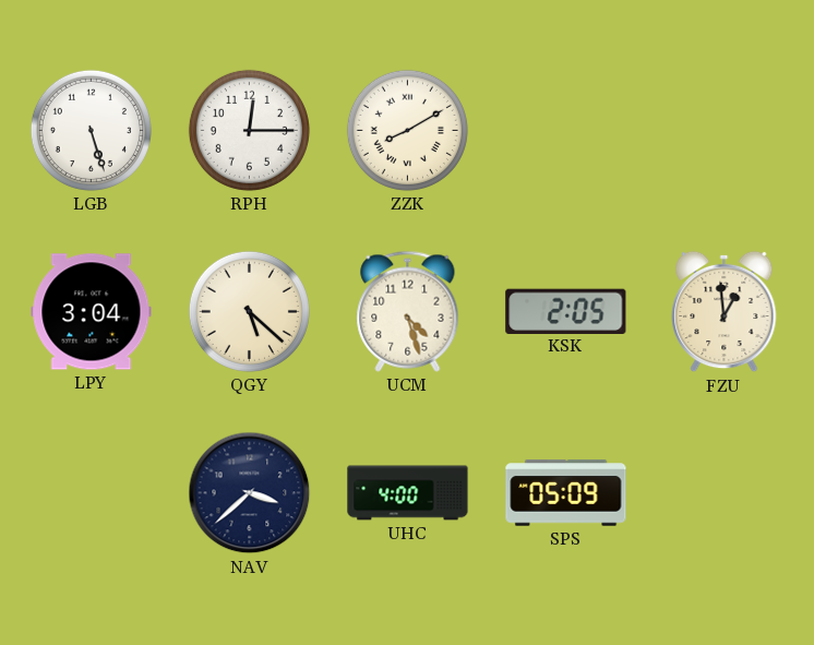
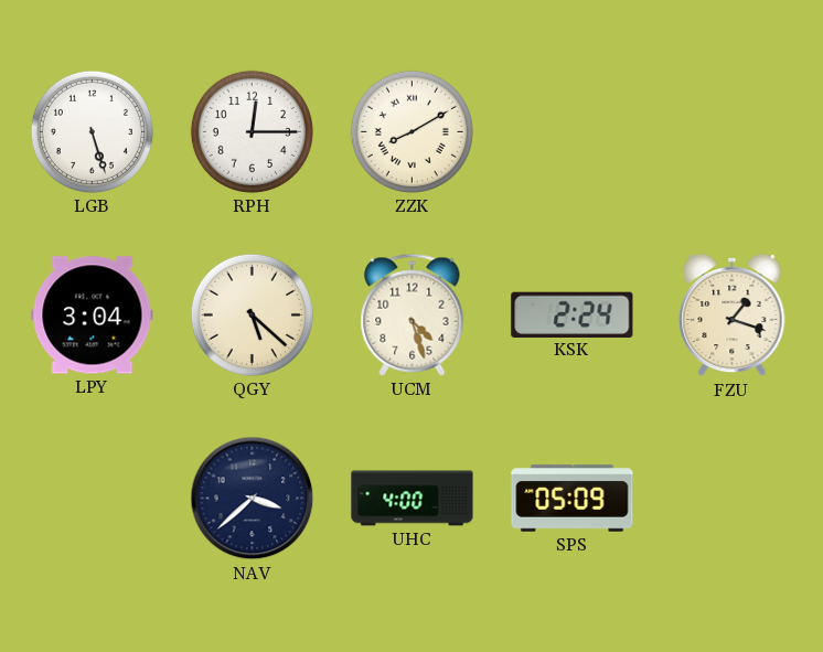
KSK: 2:05 -> 2:24
FZU: 12:59 -> 1:18
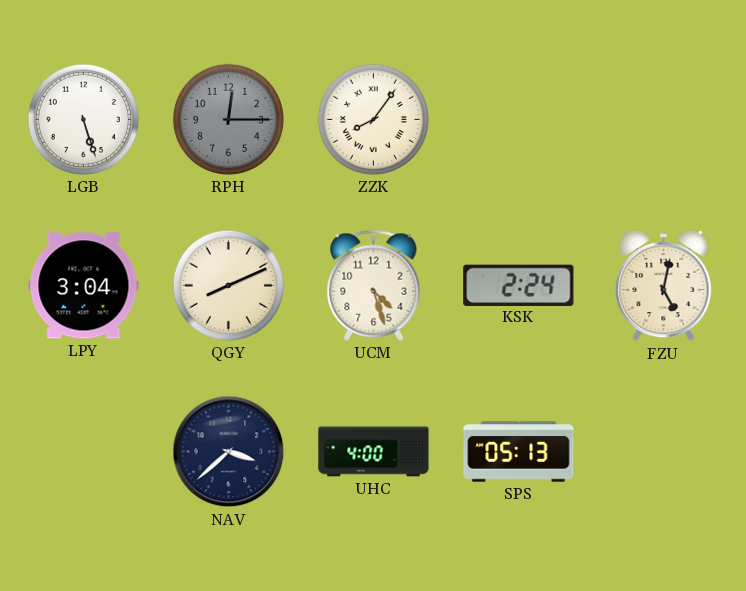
RPH dial: white -> grey
ZZK: 8:10 -> 8:06
QGY: 5:22 -> 8:11
FZU: 1:18 -> 5:02
SPS: 05:09 -> 05:13
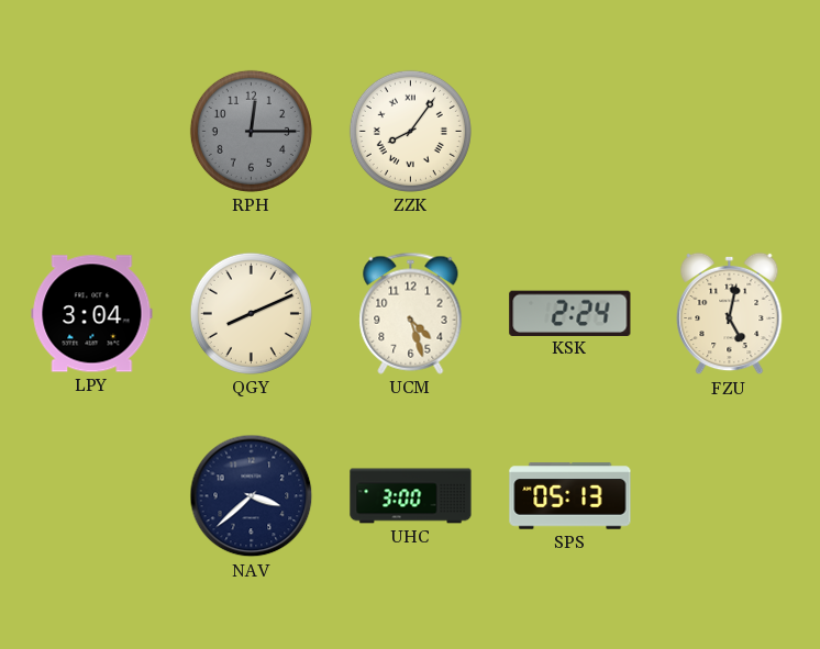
LGB: 5:27 -> none
UHC: 4:00 -> 3:00
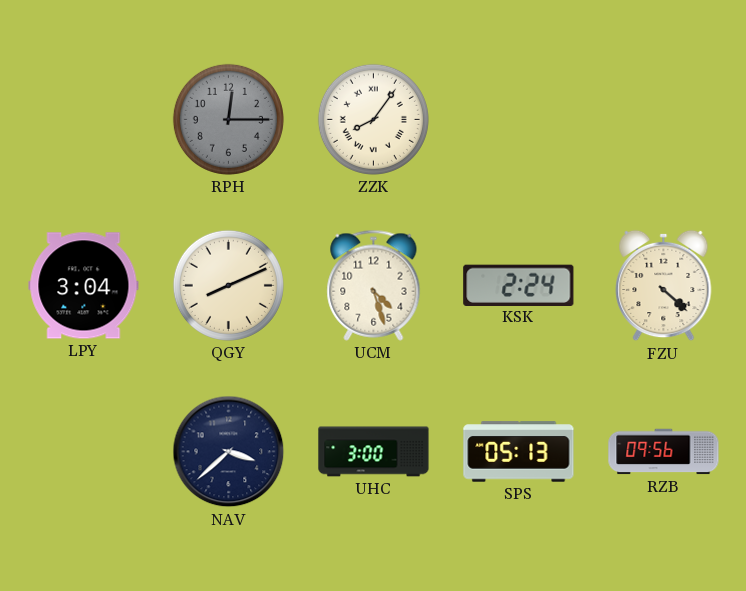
FZU: 5:02 -> 4:22
RZB: none -> 09:56
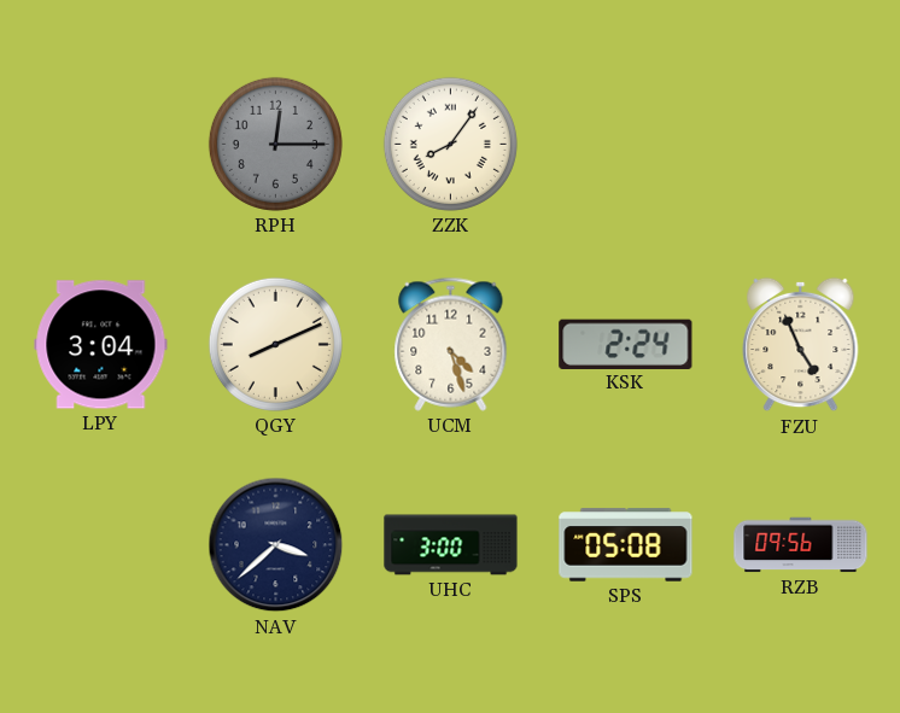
FZU: 4:22 -> 4:56
SPS: 05:13 -> 05:08
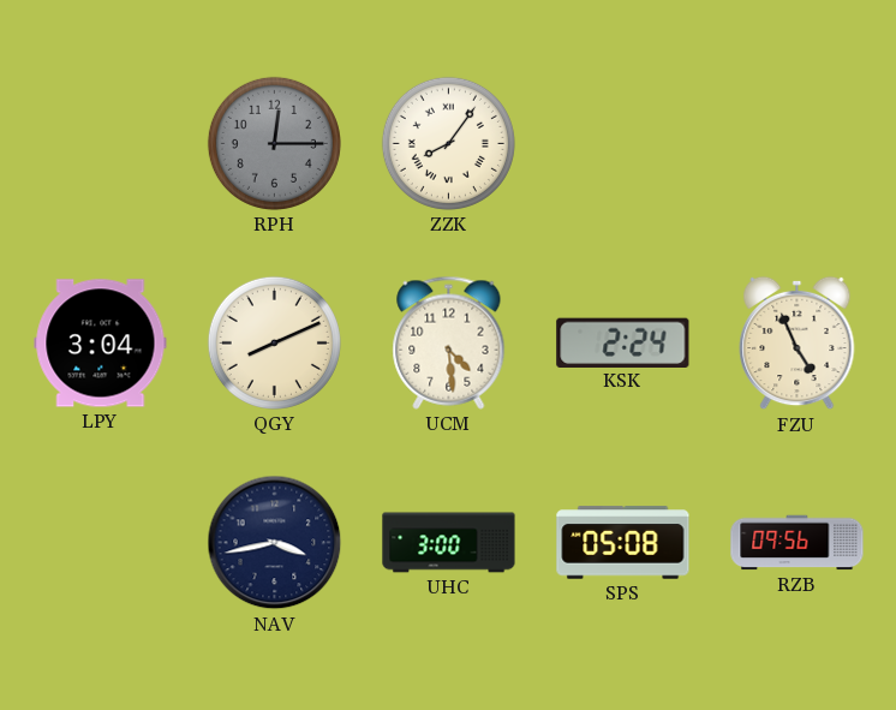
UCM: 4:27 -> 4:29
NAV: 3:38 -> 3:43
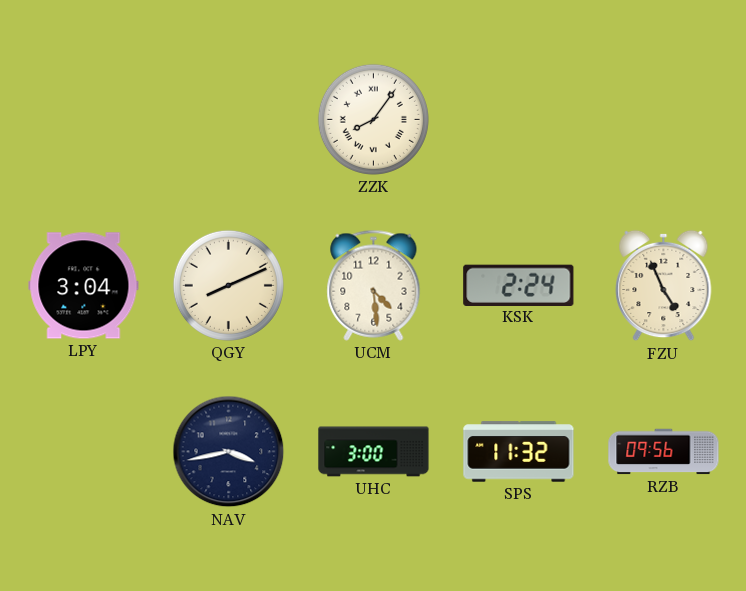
RPH: 12:15 -> none
SPS: 05:08 -> 11:32
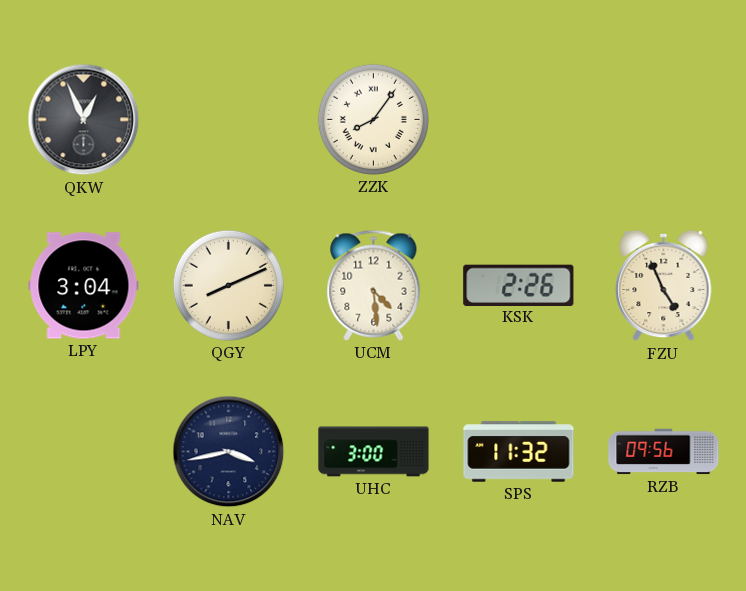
QKW: none -> 12:56
KSK: 2:24 -> 2:26
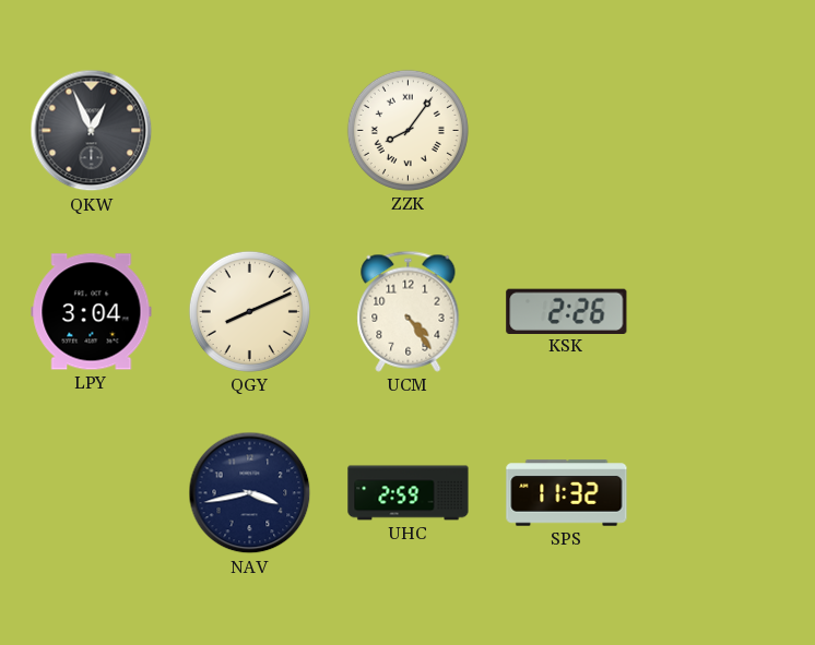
UCM: 4:29 -> 4:24
FZU: 4:56 -> none
UHC: 3:00 -> 2:59
RZB: 09:56 -> none
